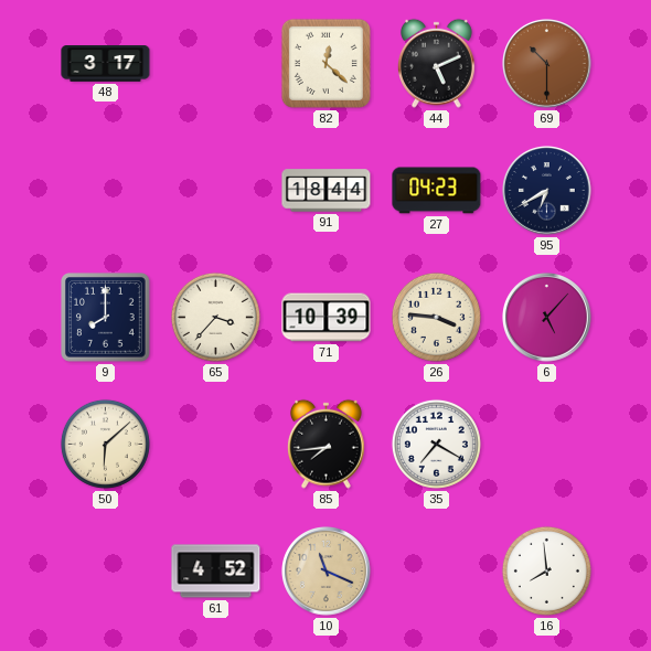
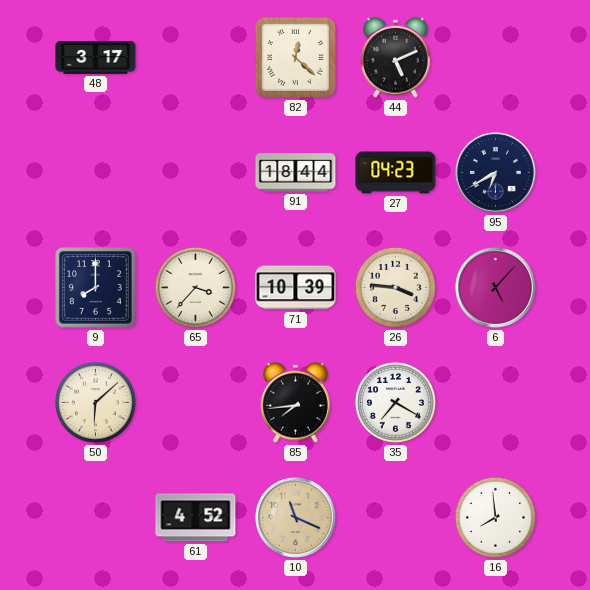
69: 10:30 -> none
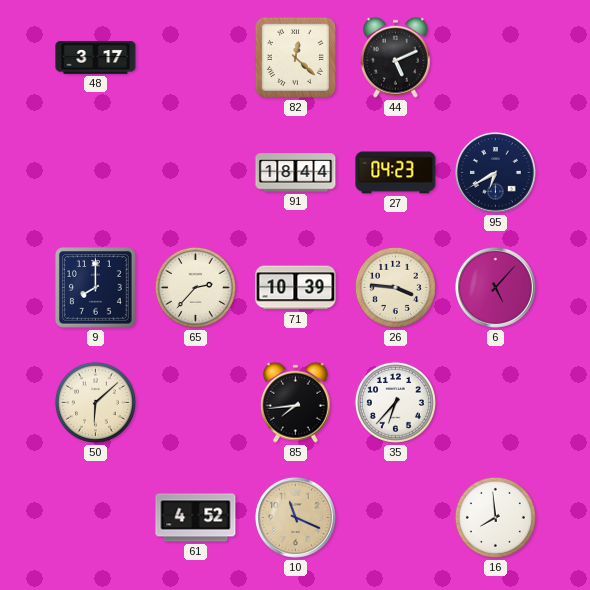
65: 3:37 -> 2:37
35: 7:20 -> 6:37
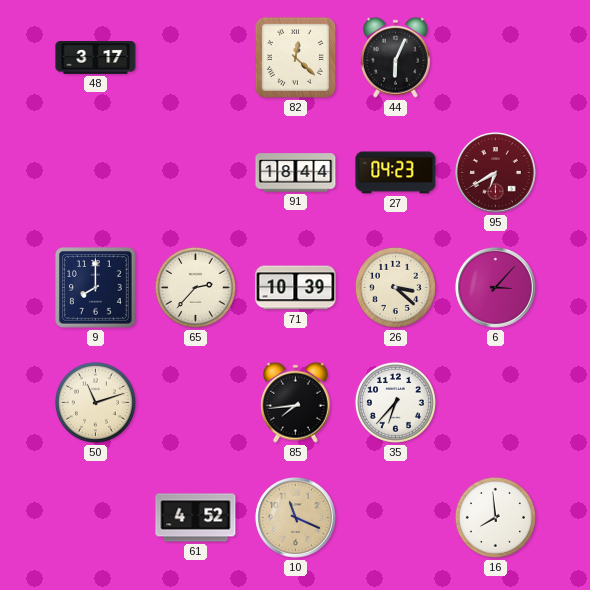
44: 5:11 -> 6:04
95 dial: navy -> burgundy
26: 3:46 -> 3:22
6: 5:07 -> 3:07
50: 6:08 -> 11:12
